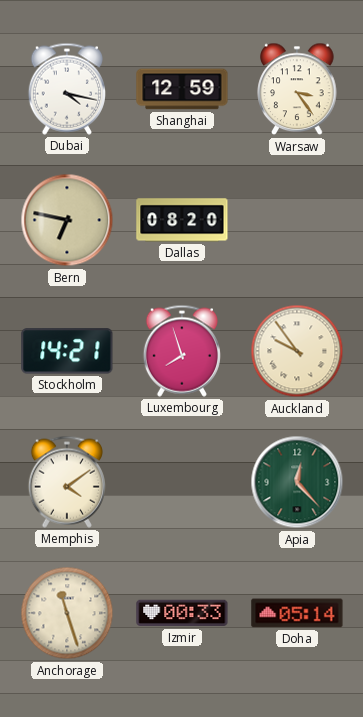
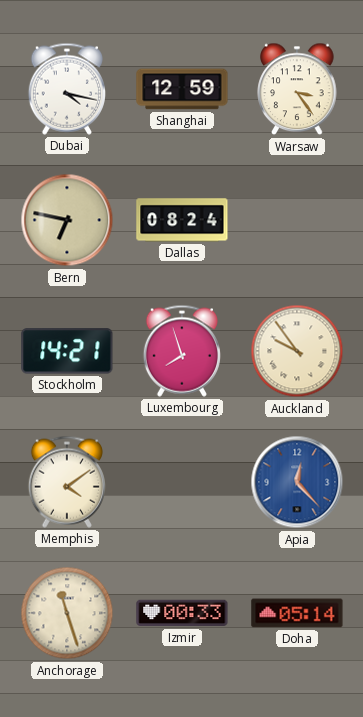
Dallas: 08:20 -> 08:24
Apia dial: green -> blue
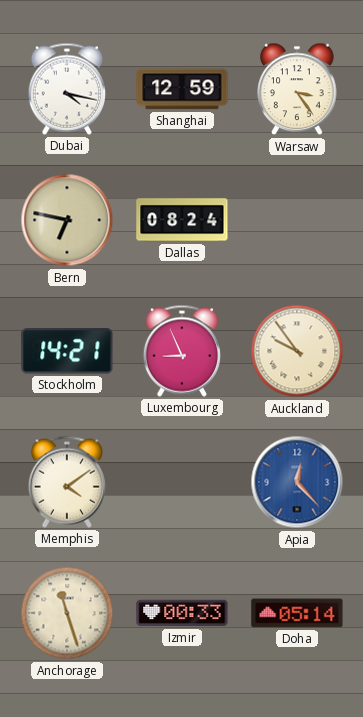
Luxembourg: 7:57 -> 8:56
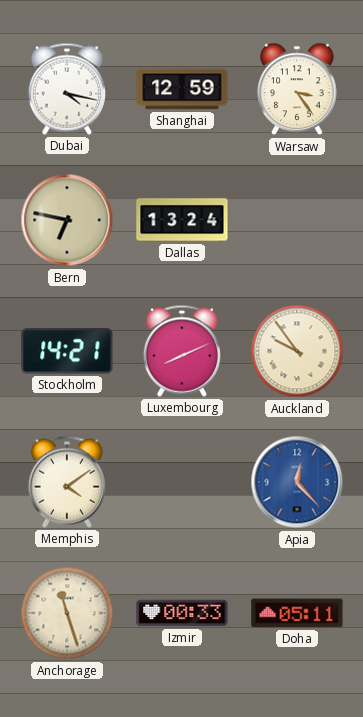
Dallas: 08:24 -> 13:24
Luxembourg: 8:56 -> 8:11
Doha: 05:14 -> 05:11
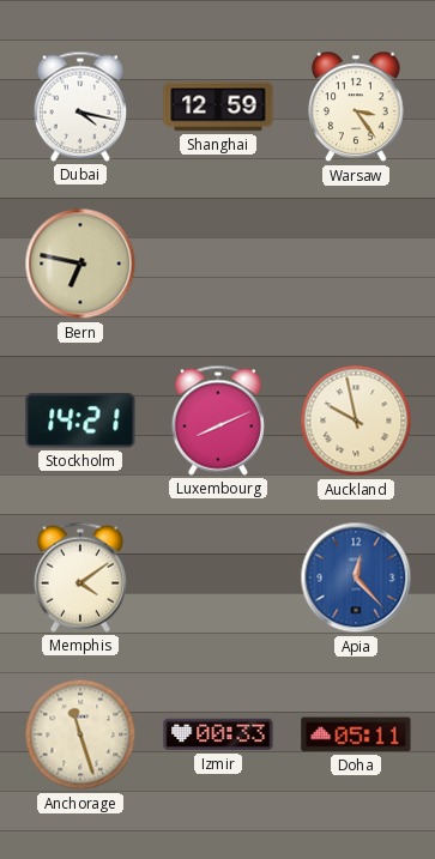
Dallas: 13:24 -> none
Auckland: 9:54 -> 9:58
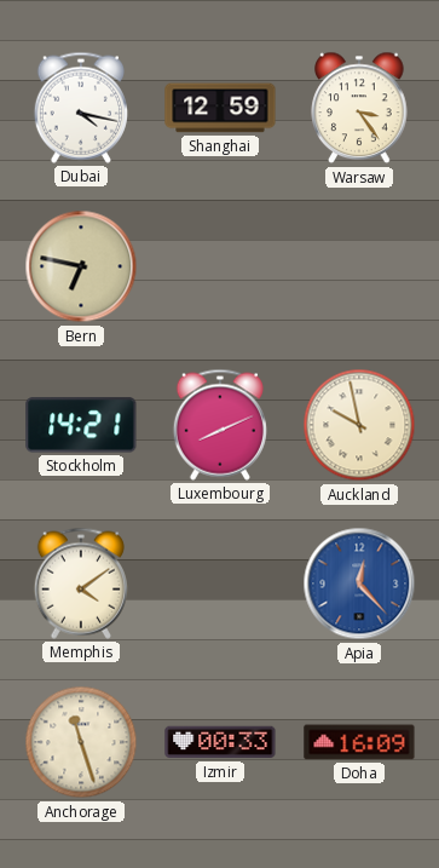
Doha: 05:11 -> 16:09
